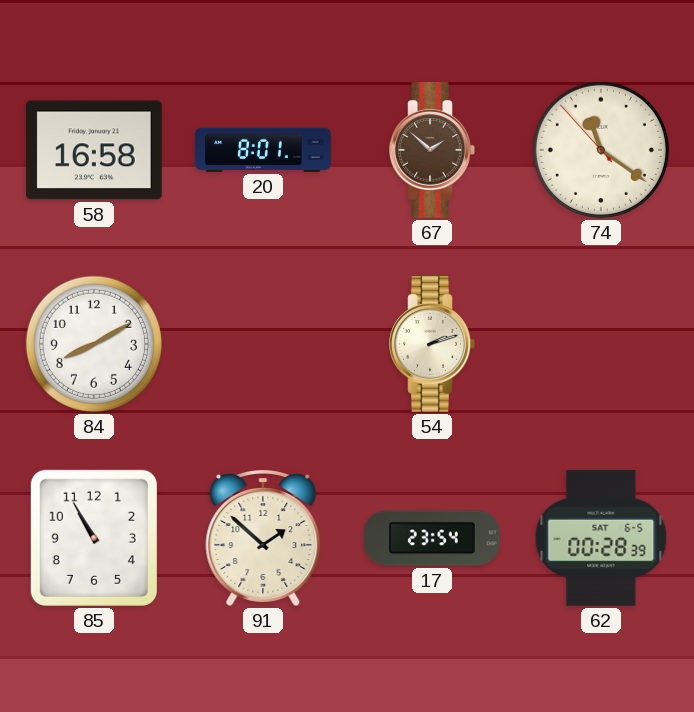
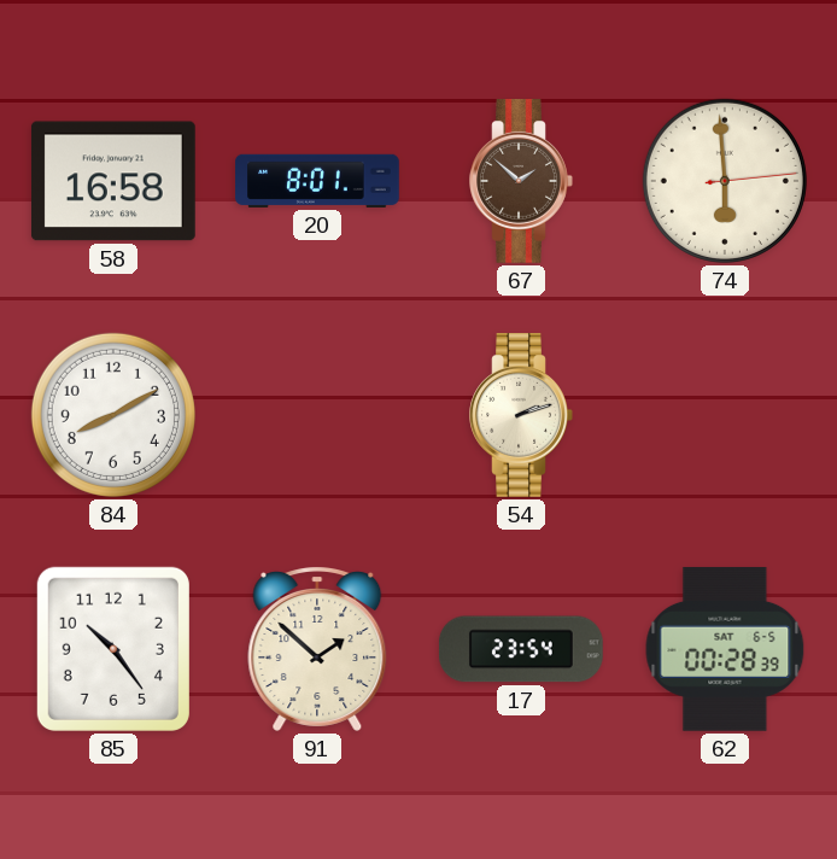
74: 11:20 -> 5:59
85: 10:55 -> 10:24
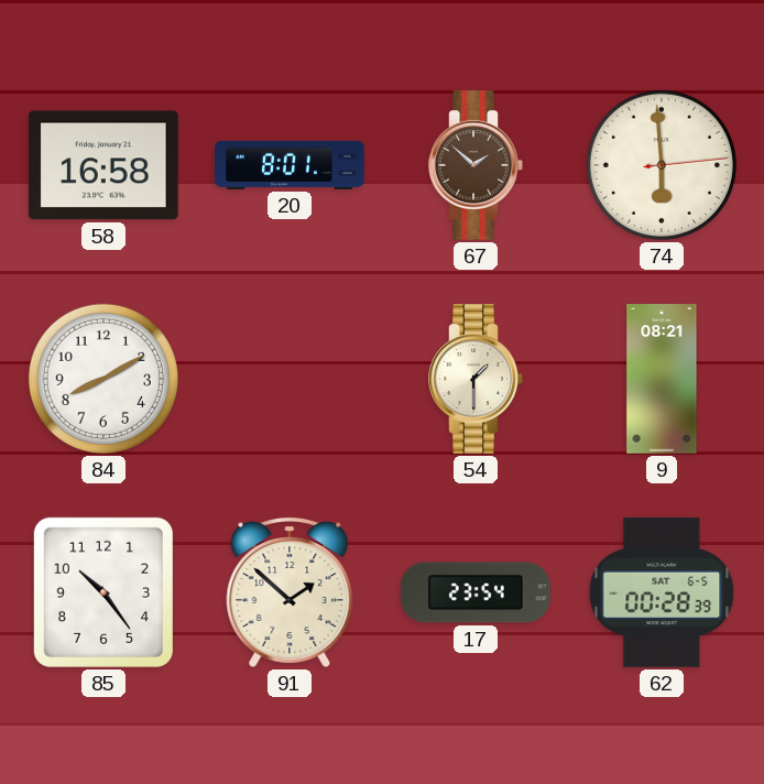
54: 2:12 -> 1:30
9: none -> 08:21
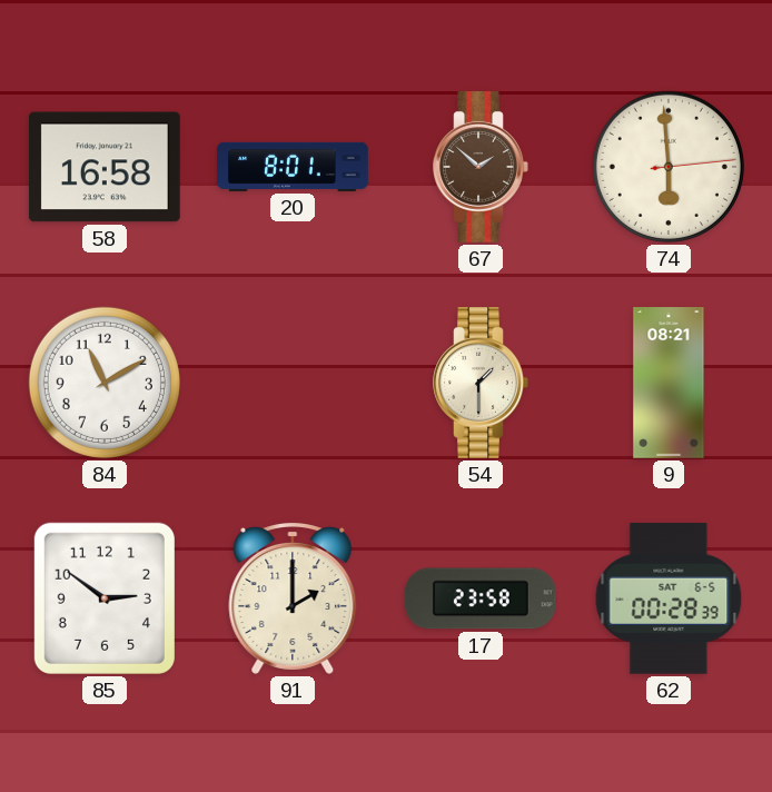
84: 8:10 -> 11:10
85: 10:24 -> 2:51
91: 1:52 -> 2:00
17: 23:54 -> 23:58
